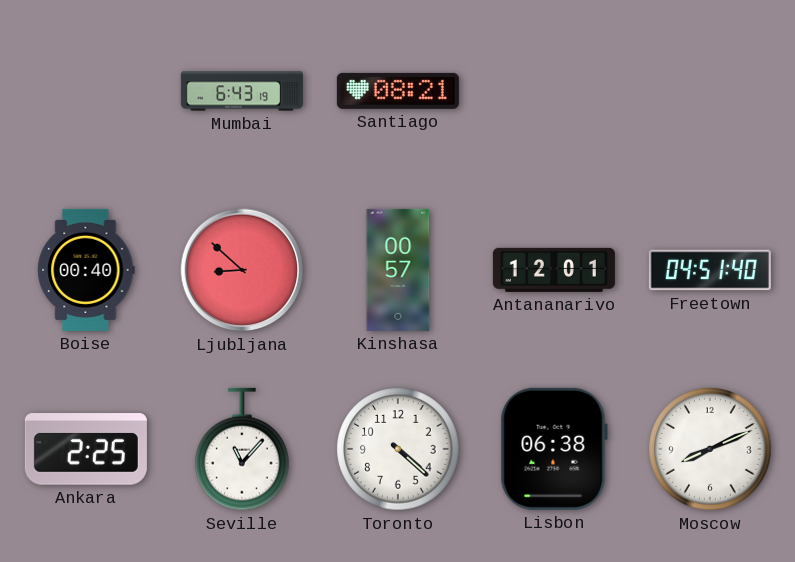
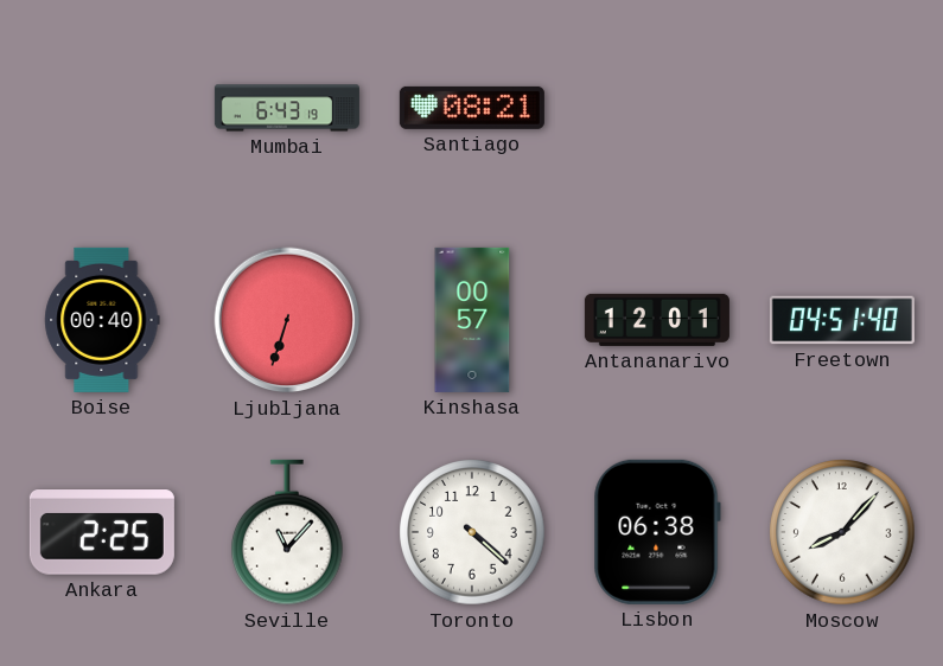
Ljubljana: 8:52 -> 6:33
Moscow: 8:11 -> 8:07
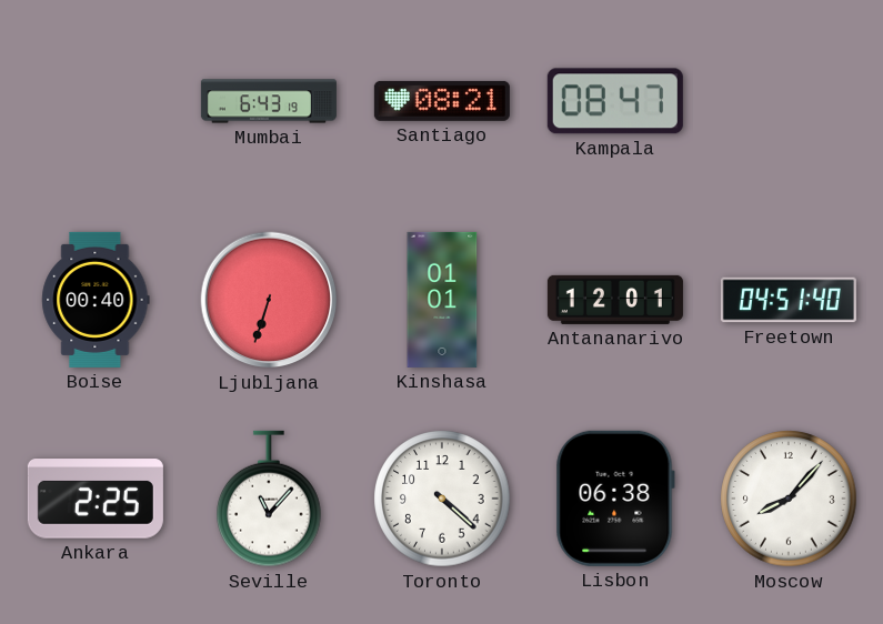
Kampala: none -> 08:47
Kinshasa: 00:57 -> 01:01
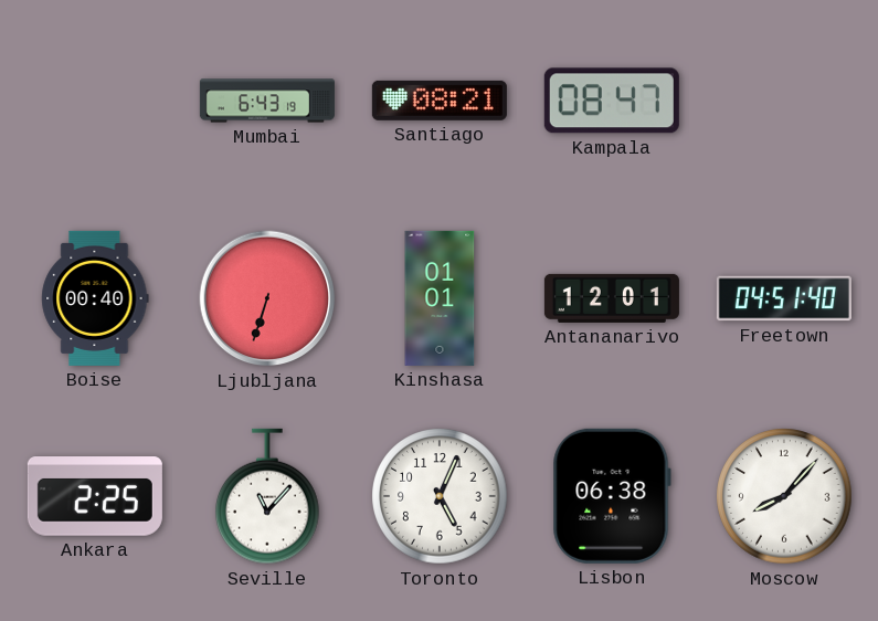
Toronto: 4:22 -> 5:04
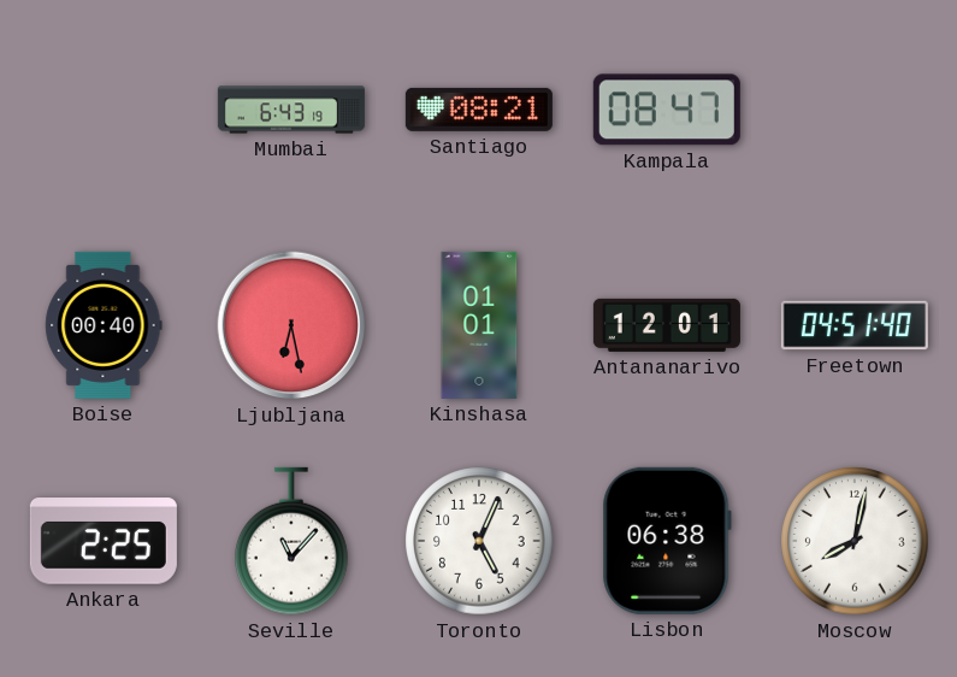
Ljubljana: 6:33 -> 6:28
Moscow: 8:07 -> 8:02
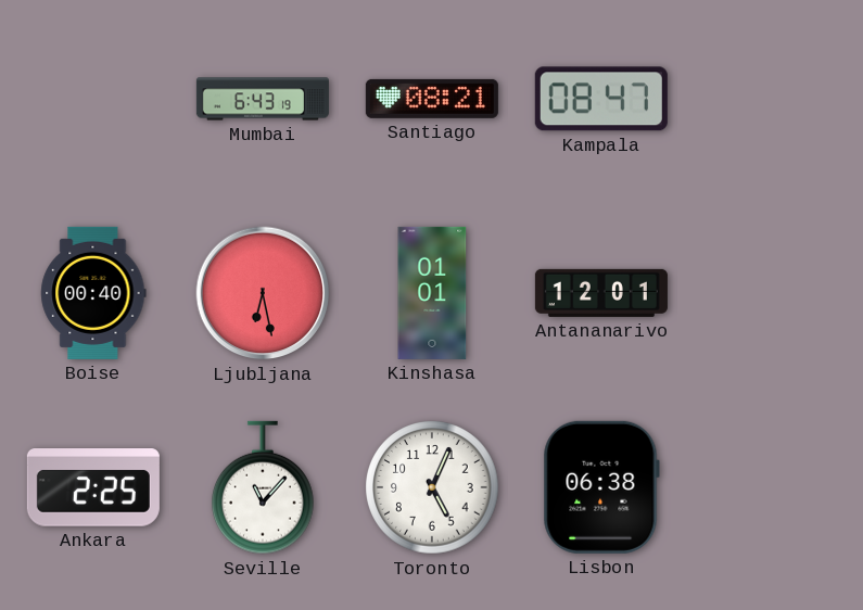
Freetown: 04:51 -> none
Moscow: 8:02 -> none
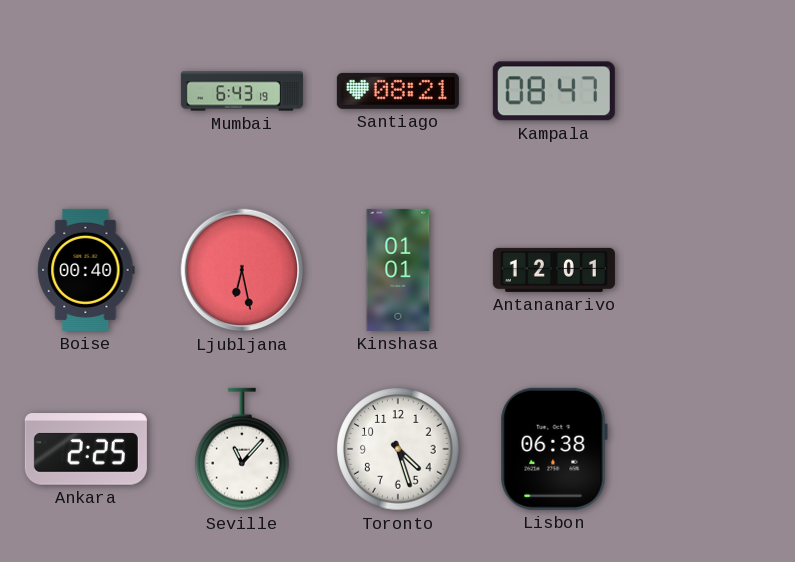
Toronto: 5:04 -> 4:27
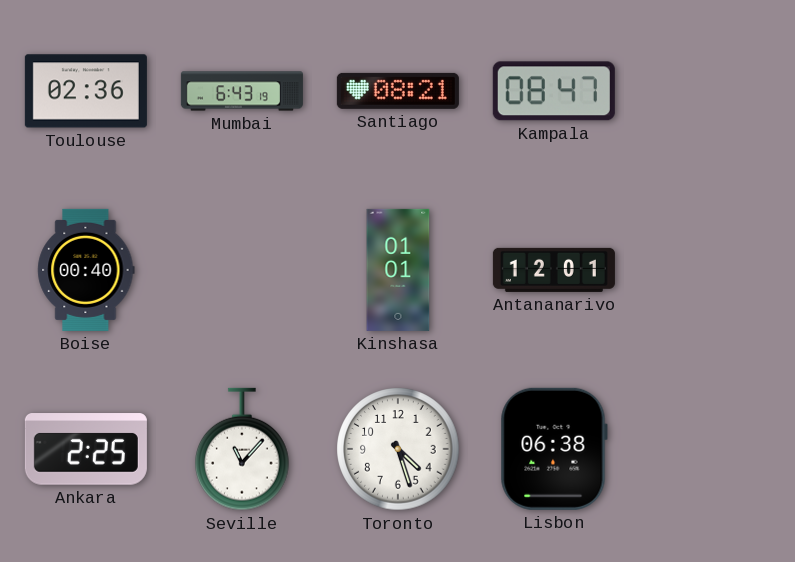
Toulouse: none -> 02:36
Ljubljana: 6:28 -> none
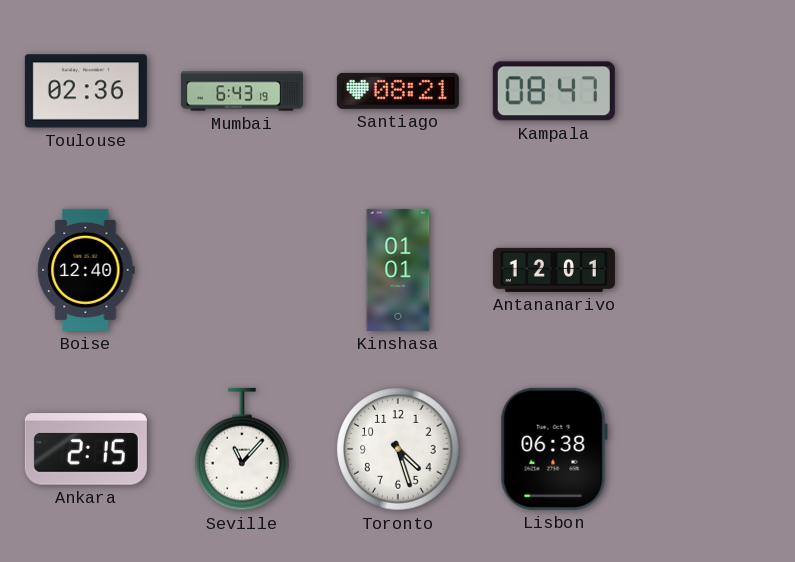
Boise: 00:40 -> 12:40
Ankara: 2:25 -> 2:15
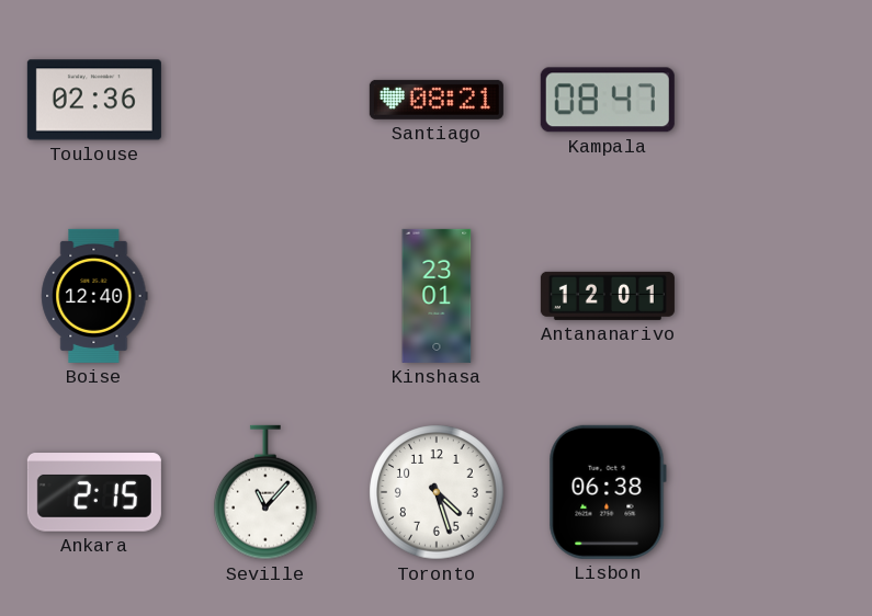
Mumbai: 6:43 -> none
Kinshasa: 01:01 -> 23:01
